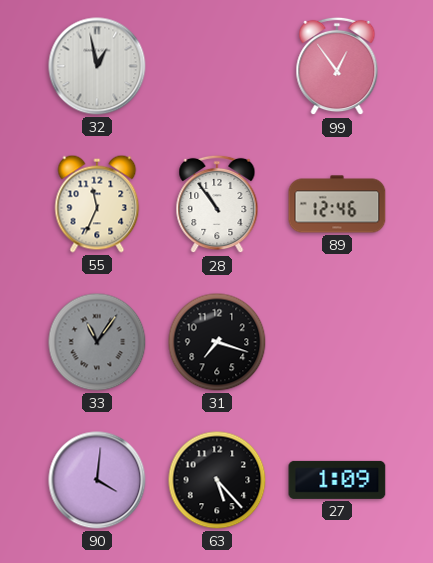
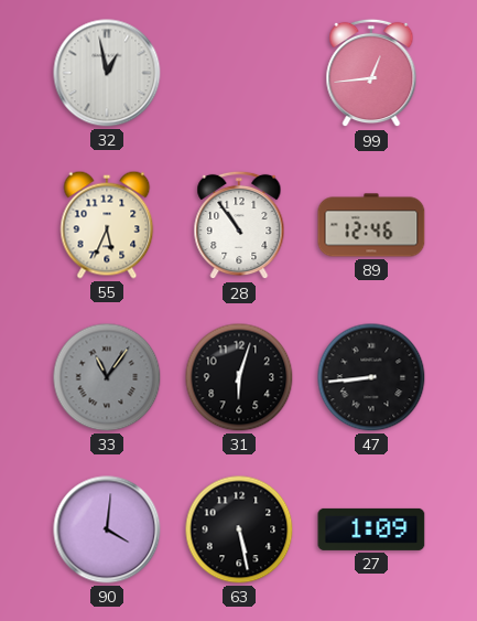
99: 12:54 -> 12:44
55: 11:34 -> 5:34
31: 7:18 -> 6:03
47: none -> 8:44
63: 5:23 -> 5:28
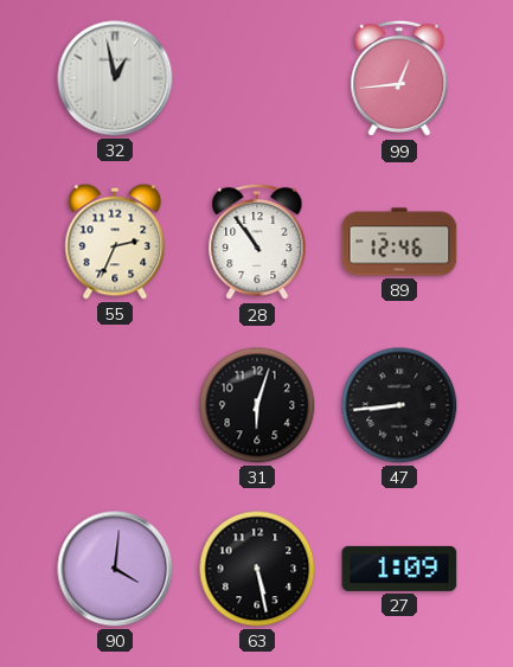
55: 5:34 -> 2:34
33: 11:06 -> none
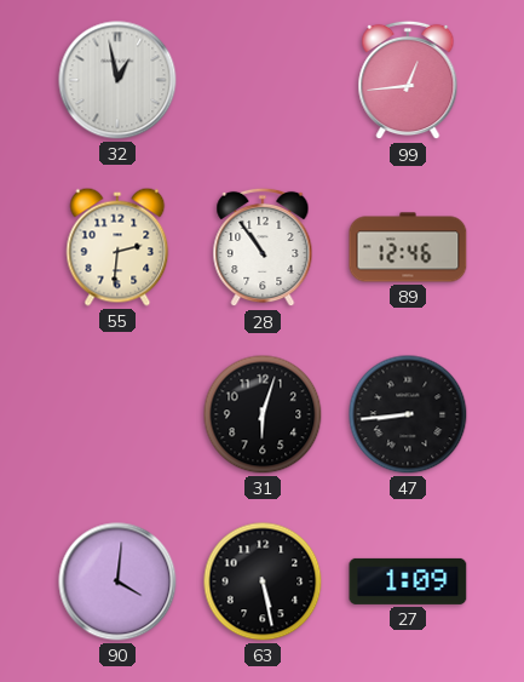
55: 2:34 -> 2:31
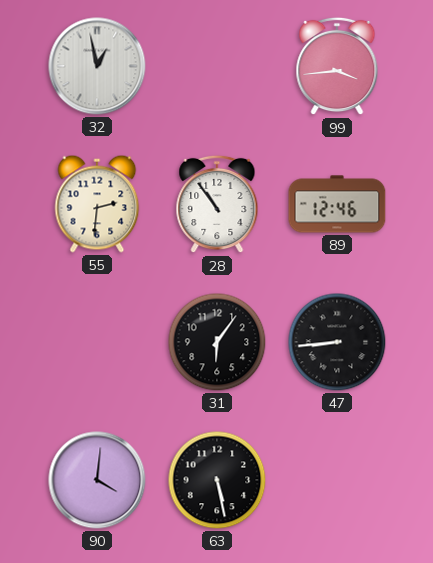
99: 12:44 -> 3:44
31: 6:03 -> 6:06
27: 1:09 -> none
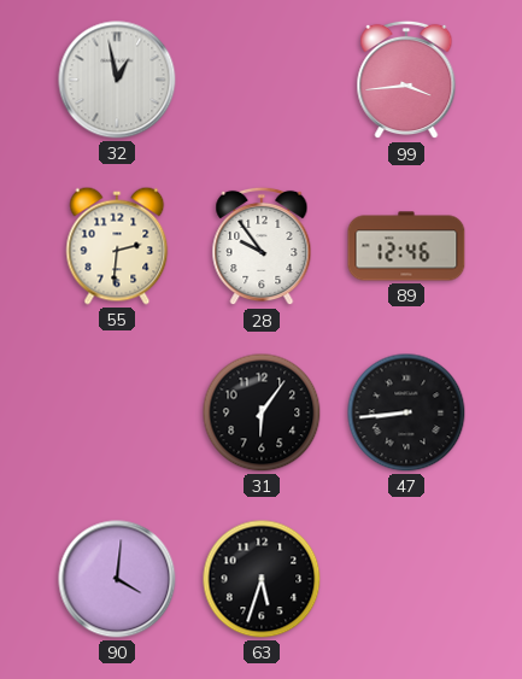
28: 10:54 -> 9:54
63: 5:28 -> 5:33
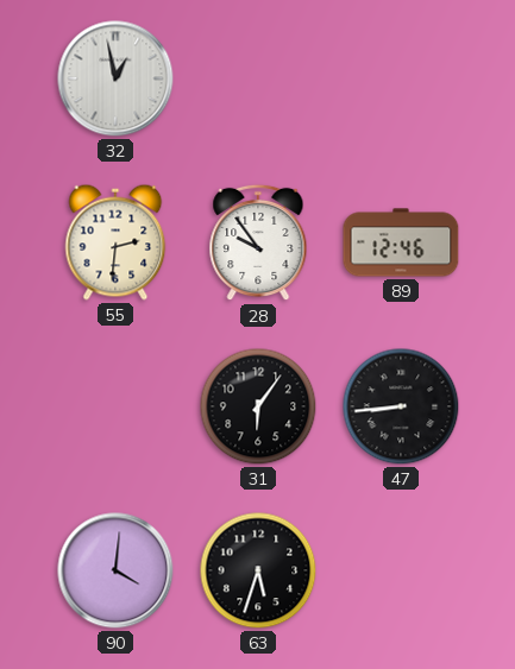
99: 3:44 -> none
